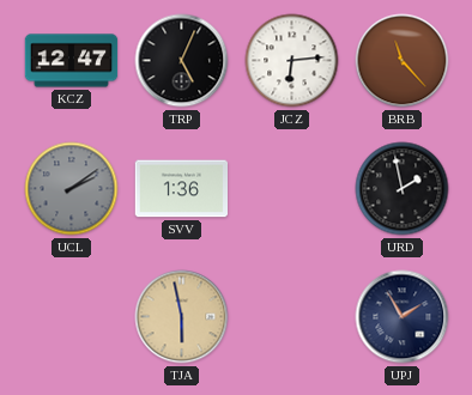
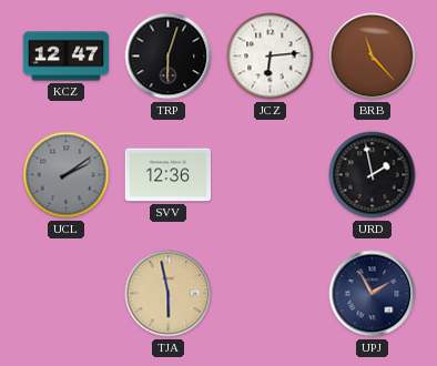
TRP: 5:04 -> 6:03
SVV: 1:36 -> 12:36
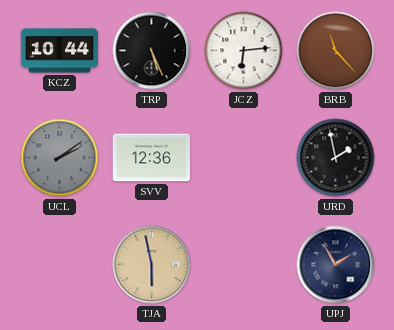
KCZ: 12:47 -> 10:44
TRP: 6:03 -> 5:26
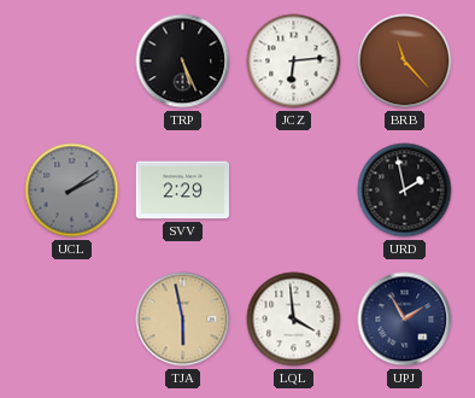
KCZ: 10:44 -> none
SVV: 12:36 -> 2:29
LQL: none -> 3:59
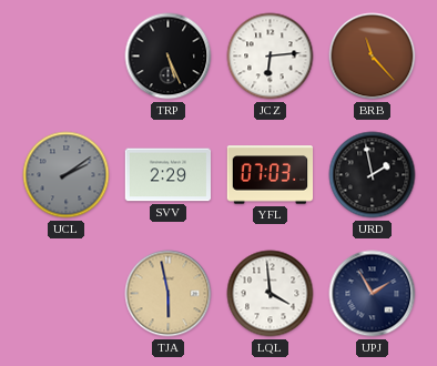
YFL: none -> 07:03
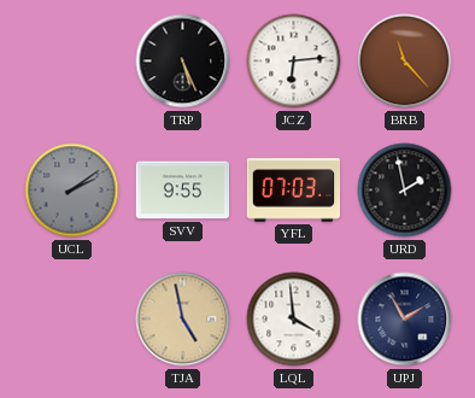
SVV: 2:29 -> 9:55
TJA: 5:58 -> 4:58
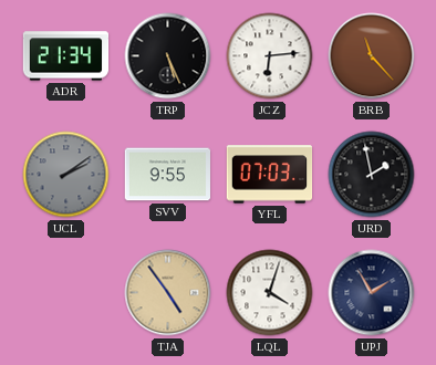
ADR: none -> 21:34
TJA: 4:58 -> 4:54
LQL: 3:59 -> 4:03
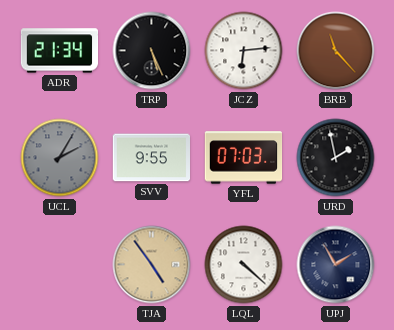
UCL: 2:09 -> 2:05
LQL: 4:03 -> 4:22
